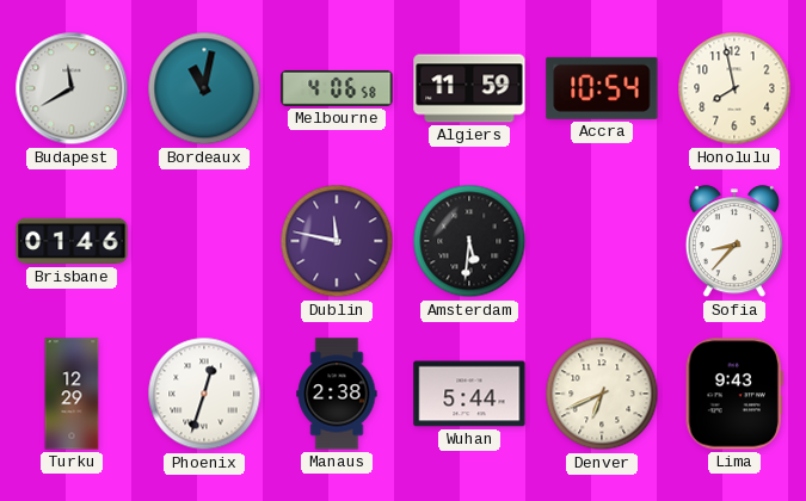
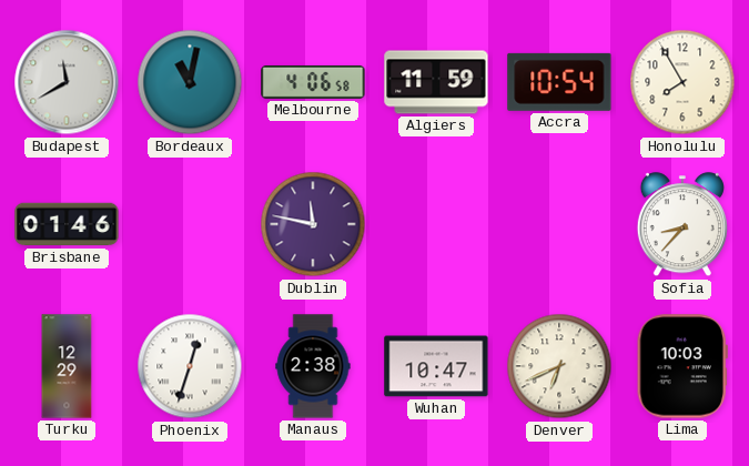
Honolulu: 7:58 -> 7:55
Amsterdam: 5:31 -> none
Wuhan: 5:44 -> 10:47
Lima: 9:43 -> 10:03
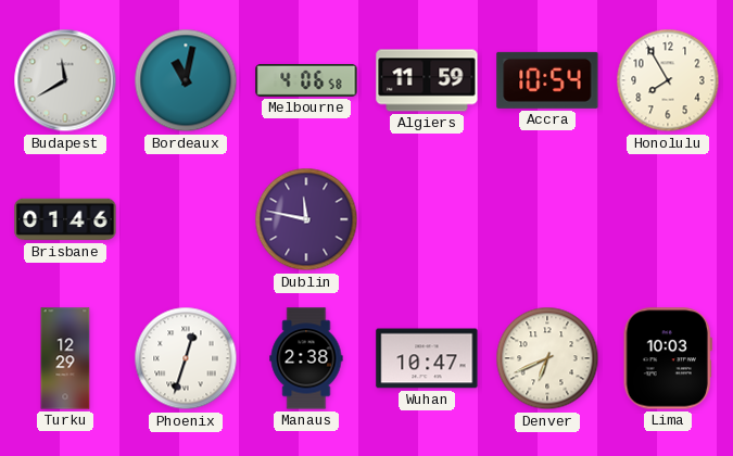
Sofia: 8:37 -> none
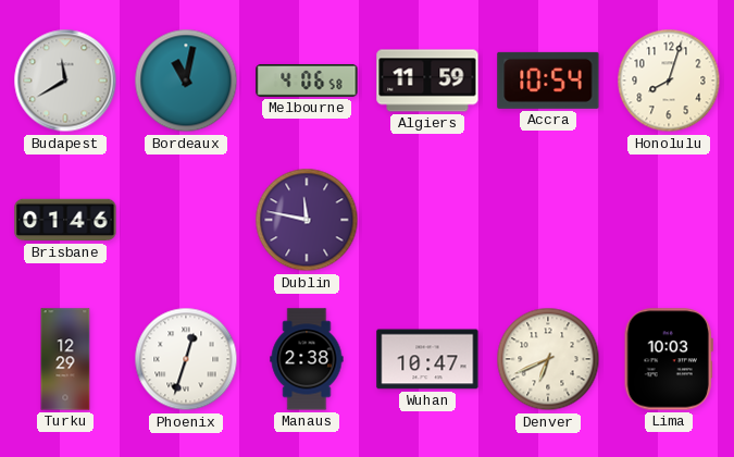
Honolulu: 7:55 -> 8:03
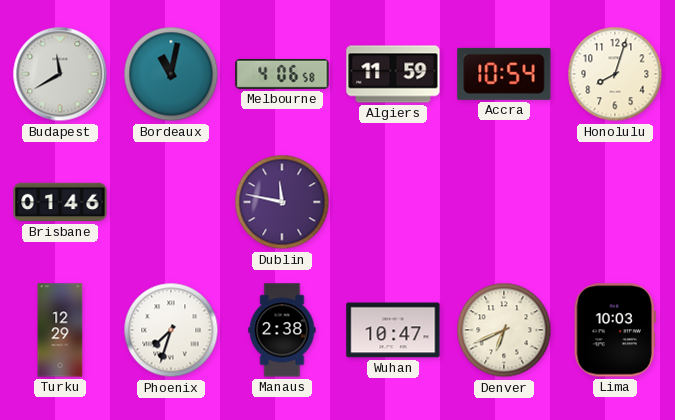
Phoenix: 12:33 -> 7:33
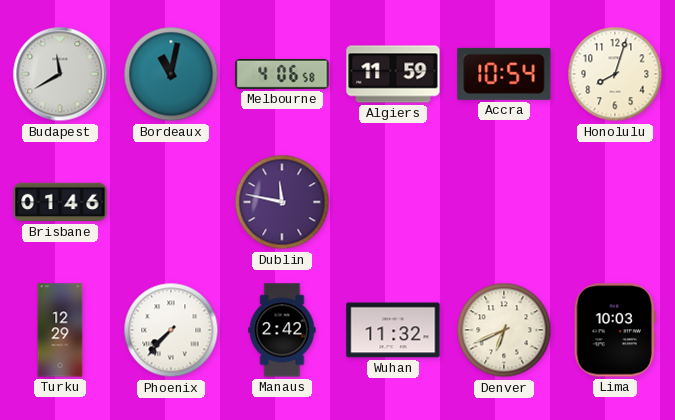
Phoenix: 7:33 -> 7:37
Manaus: 2:38 -> 2:42
Wuhan: 10:47 -> 11:32
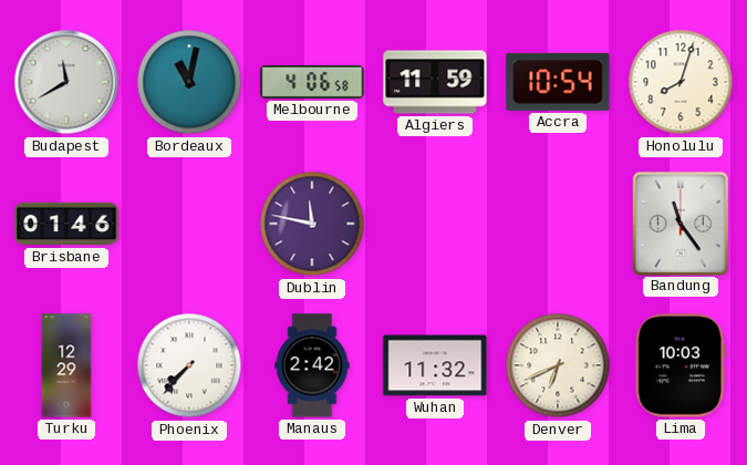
Bandung: none -> 11:24
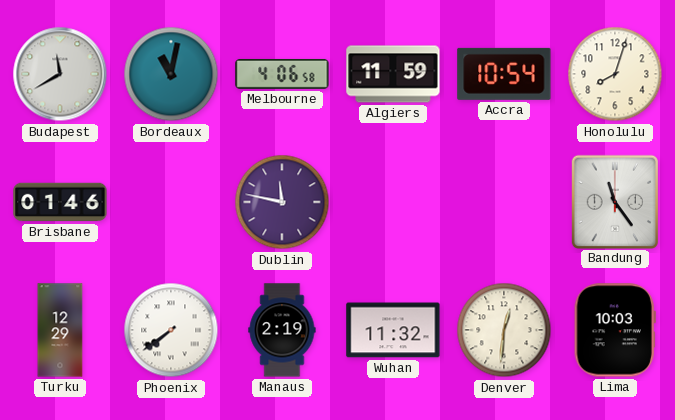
Phoenix: 7:37 -> 7:39
Manaus: 2:42 -> 2:19
Denver: 6:41 -> 12:31
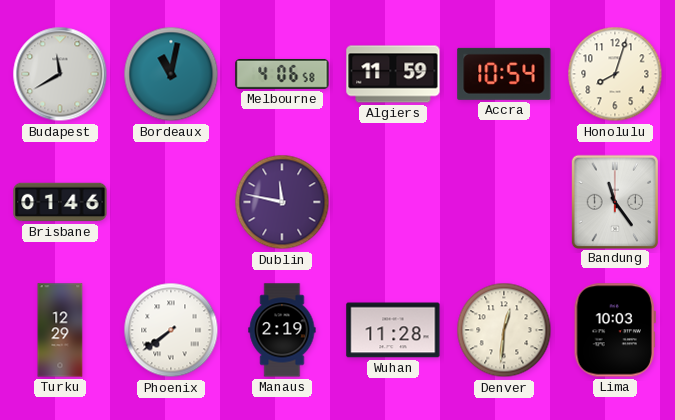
Wuhan: 11:32 -> 11:28
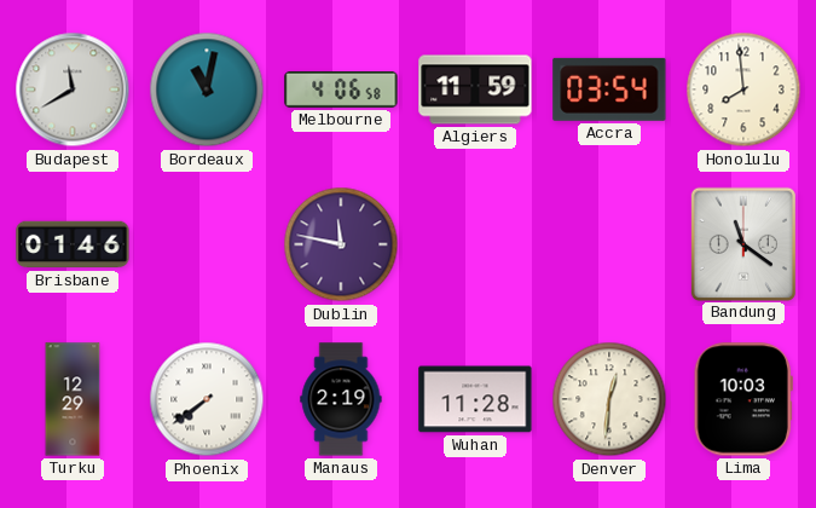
Accra: 10:54 -> 03:54
Honolulu: 8:03 -> 7:59
Bandung: 11:24 -> 11:21
